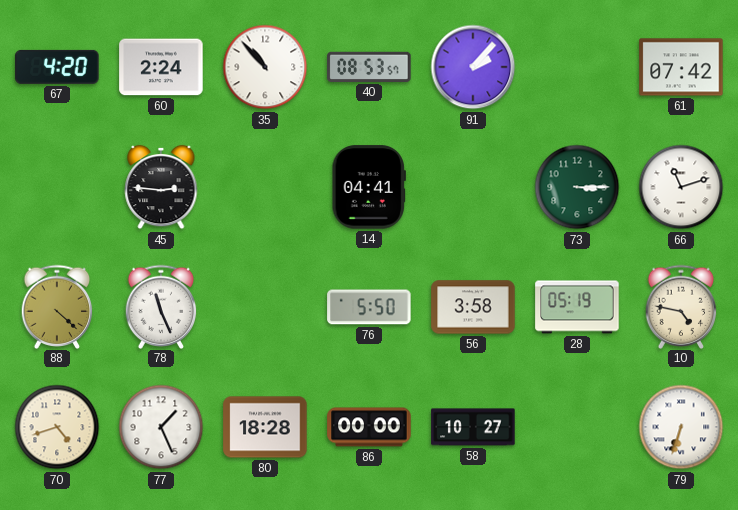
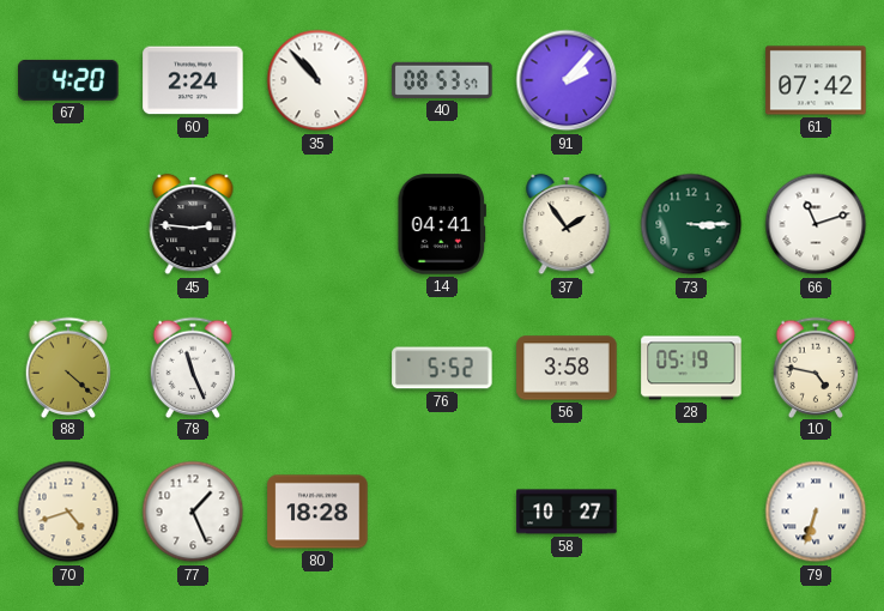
37: none -> 1:54
76: 5:50 -> 5:52
86: 00:00 -> none
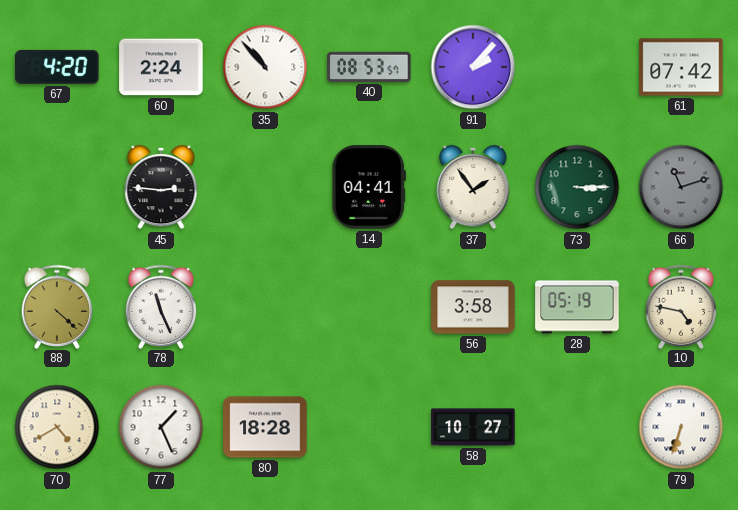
66 dial: white -> grey
76: 5:52 -> none
70: 4:42 -> 4:40
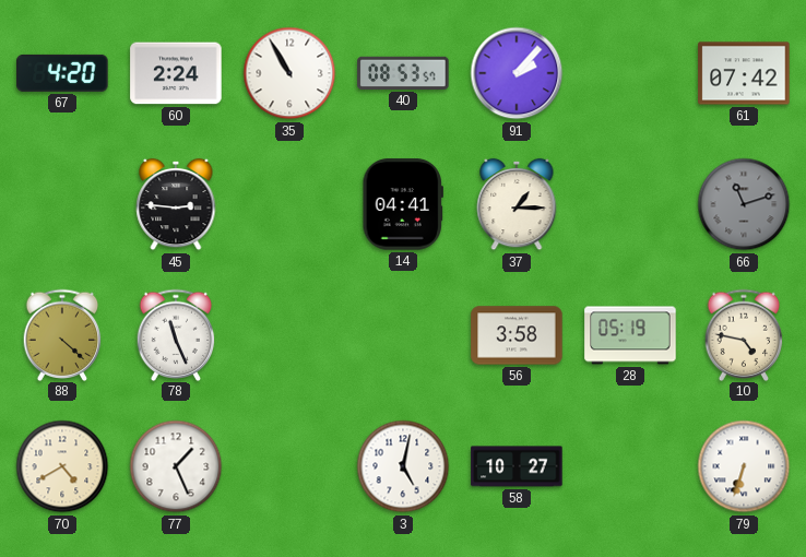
35: 10:53 -> 10:55
37: 1:54 -> 1:15
73: 3:15 -> none
80: 18:28 -> none
3: none -> 5:02
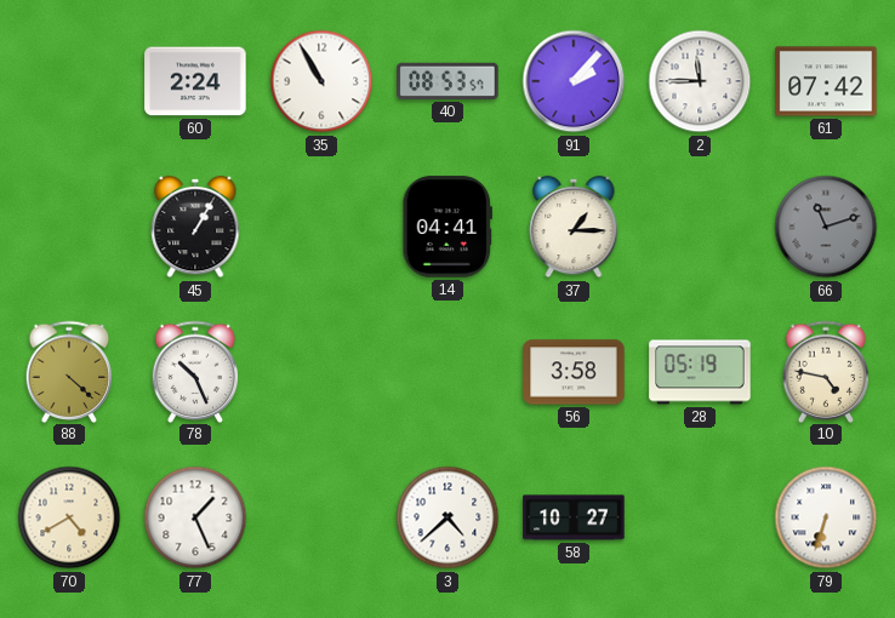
67: 4:20 -> none
2: none -> 11:45
45: 2:46 -> 1:05
78: 11:26 -> 10:26
3: 5:02 -> 4:38
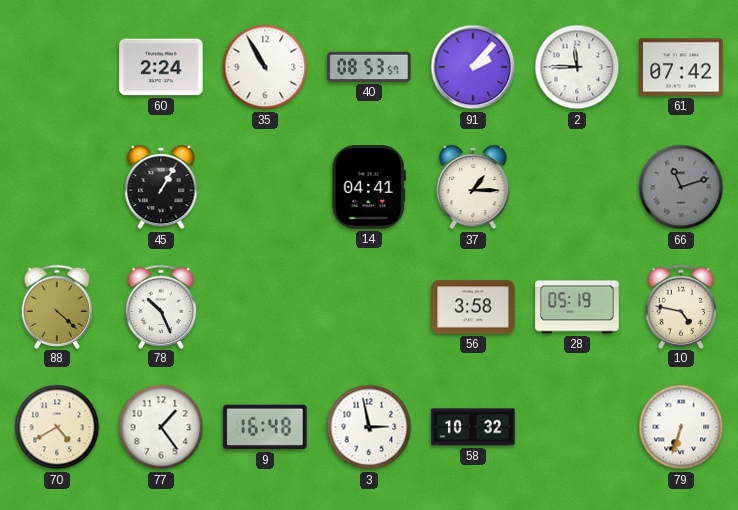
77: 1:26 -> 1:24
9: none -> 16:48
3: 4:38 -> 2:58
58: 10:27 -> 10:32
